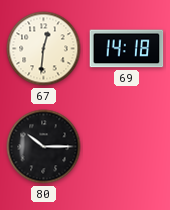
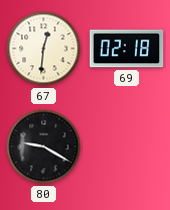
69: 14:18 -> 02:18
80: 10:15 -> 9:20
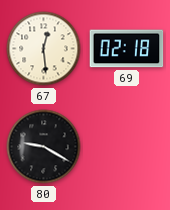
67: 12:31 -> 12:29
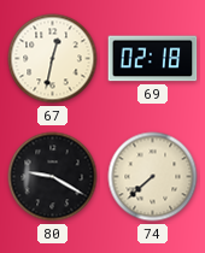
67: 12:29 -> 12:32
74: none -> 7:38
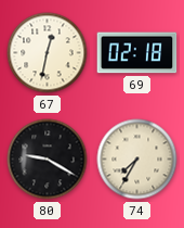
74: 7:38 -> 7:35
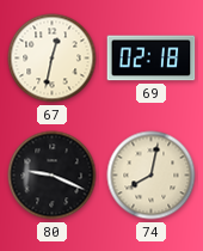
80: 9:20 -> 9:19
74: 7:35 -> 8:02
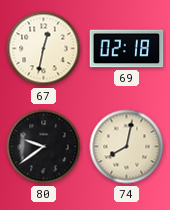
80: 9:19 -> 9:39
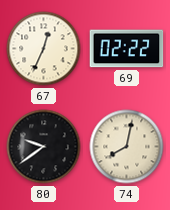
67: 12:32 -> 12:34
69: 02:18 -> 02:22
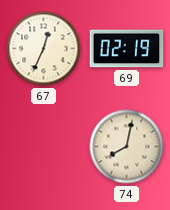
69: 02:22 -> 02:19
80: 9:39 -> none
